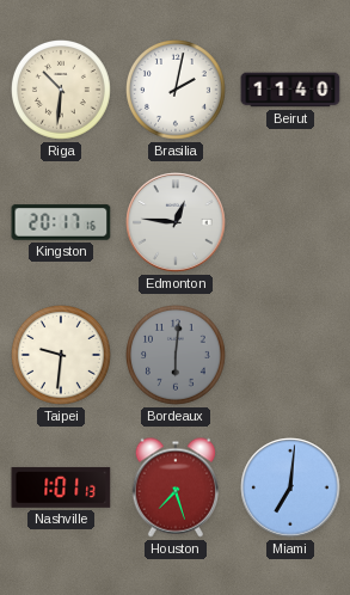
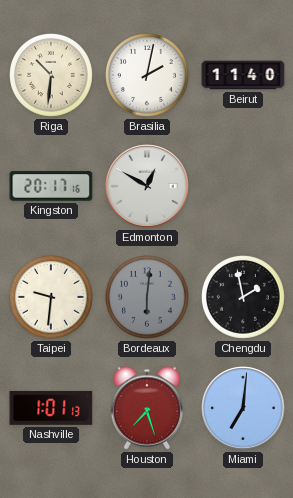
Edmonton: 12:46 -> 12:50
Chengdu: none -> 1:58
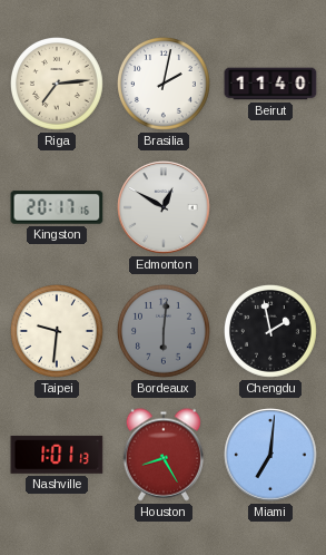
Riga: 10:31 -> 7:14
Houston: 7:27 -> 8:25
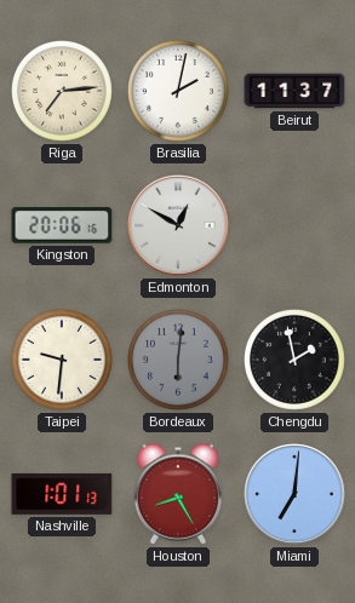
Beirut: 11:40 -> 11:37
Kingston: 20:17 -> 20:06
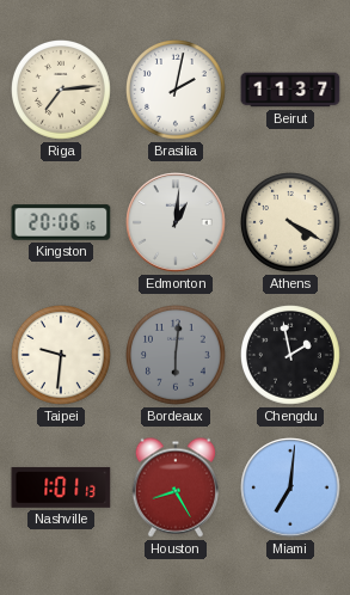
Edmonton: 12:50 -> 1:01
Athens: none -> 4:20
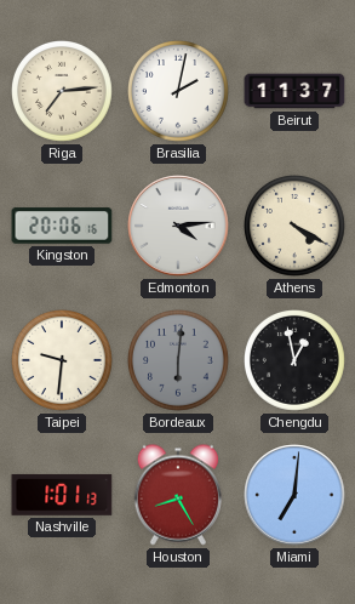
Edmonton: 1:01 -> 4:14
Chengdu: 1:58 -> 12:58
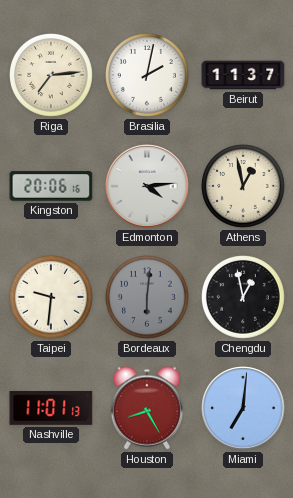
Athens: 4:20 -> 12:58
Nashville: 1:01 -> 11:01
